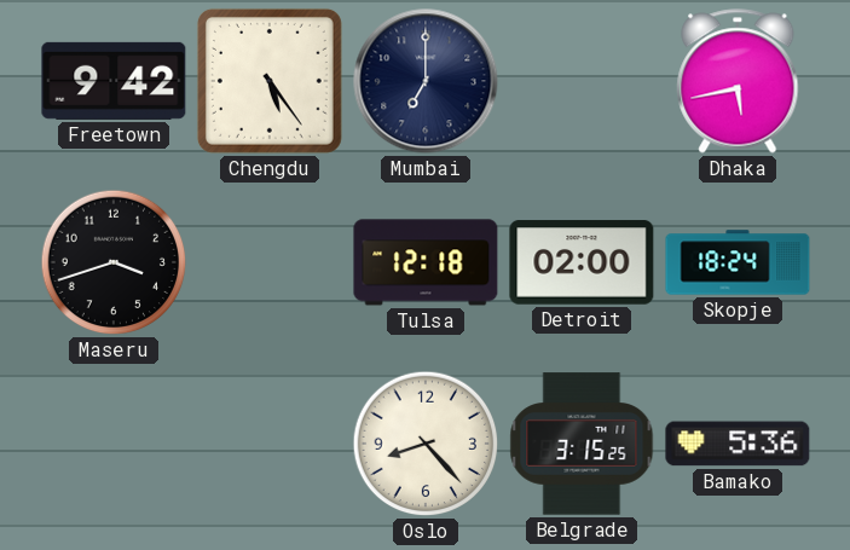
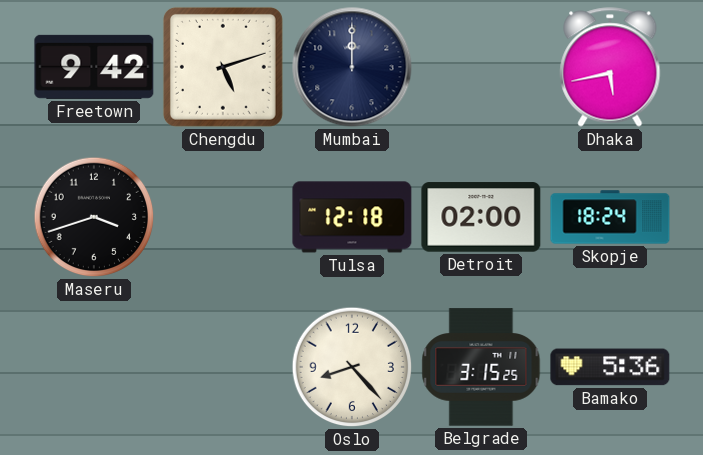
Chengdu: 5:24 -> 5:12
Mumbai: 7:00 -> 12:00
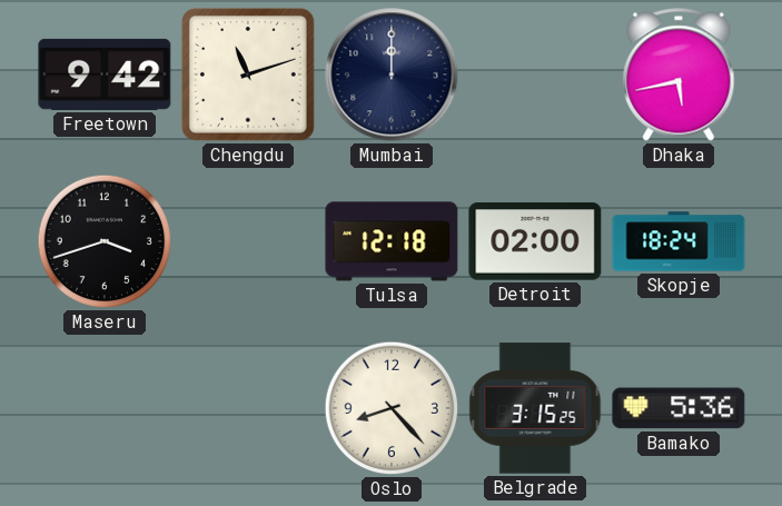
Chengdu: 5:12 -> 11:12
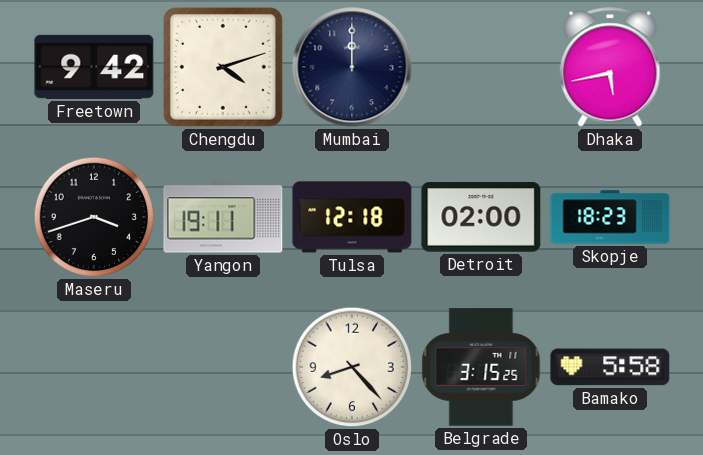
Chengdu: 11:12 -> 4:12
Yangon: none -> 19:11
Skopje: 18:24 -> 18:23
Bamako: 5:36 -> 5:58
